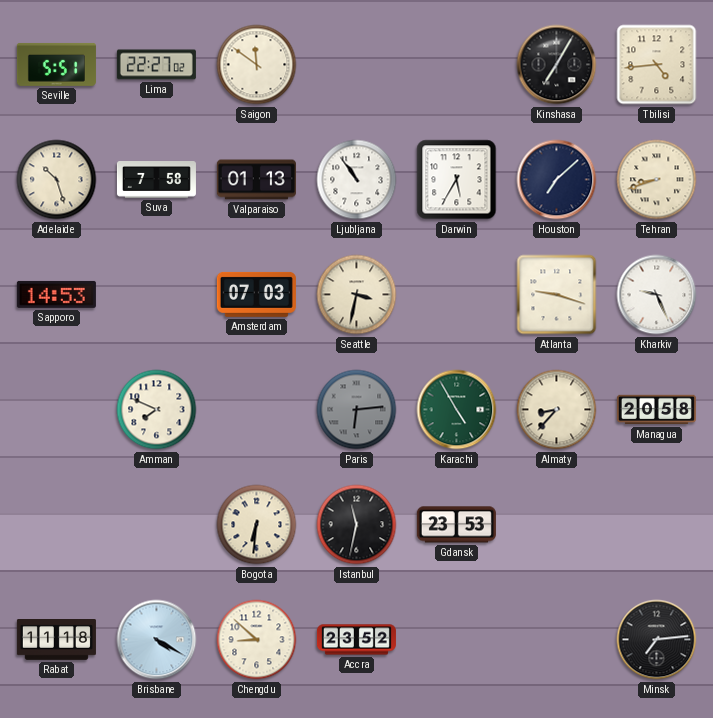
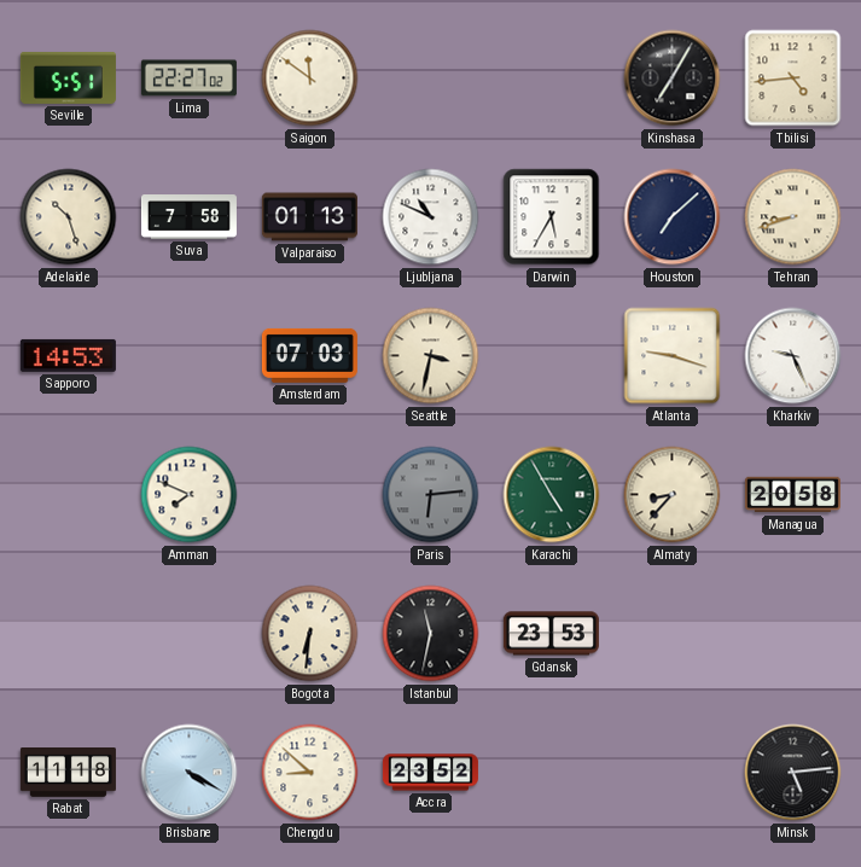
Ljubljana: 10:54 -> 10:49
Minsk: 7:14 -> 5:14
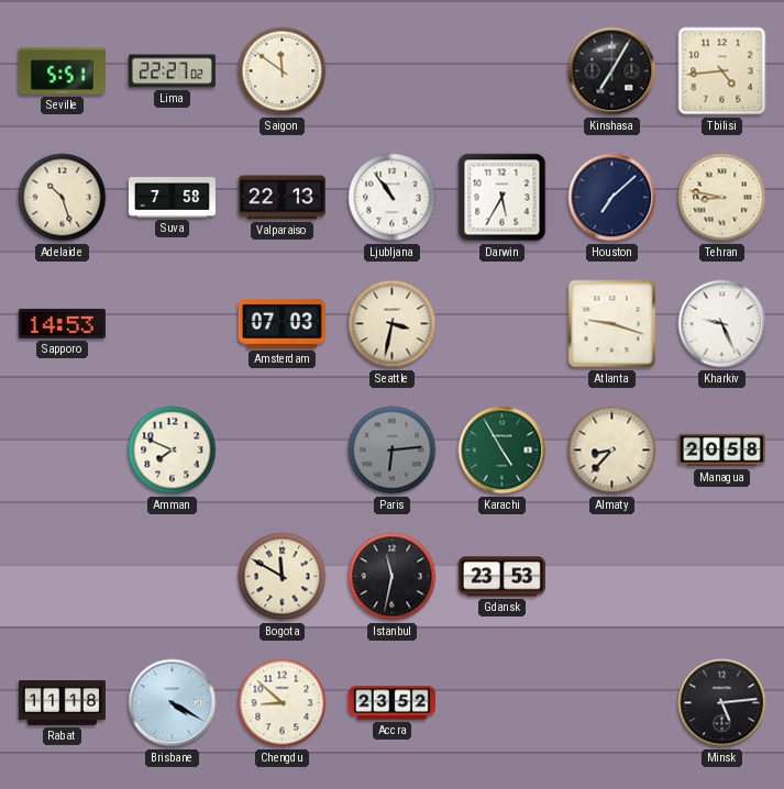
Valparaiso: 01:13 -> 22:13
Ljubljana: 10:49 -> 10:54
Tehran: 8:42 -> 8:47
Bogota: 6:31 -> 11:50
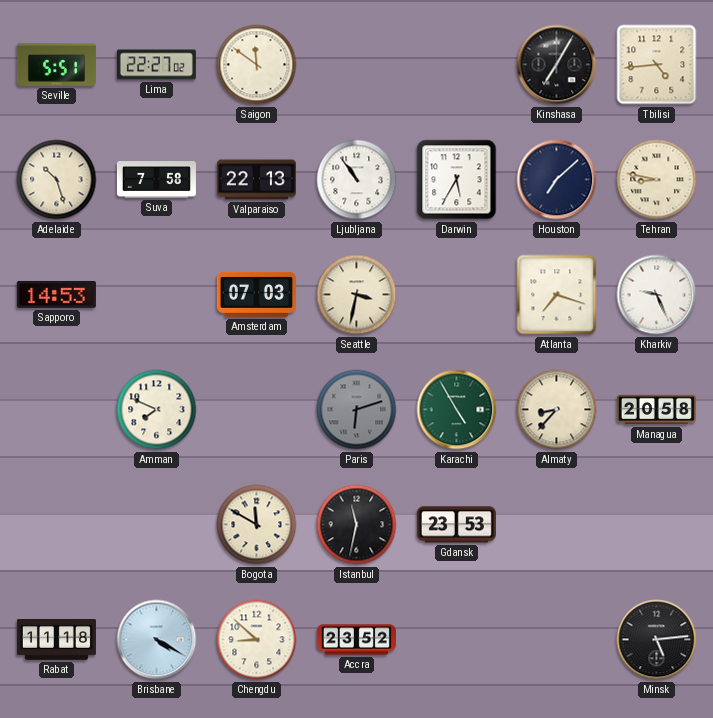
Atlanta: 9:18 -> 7:18
Paris: 6:14 -> 6:12
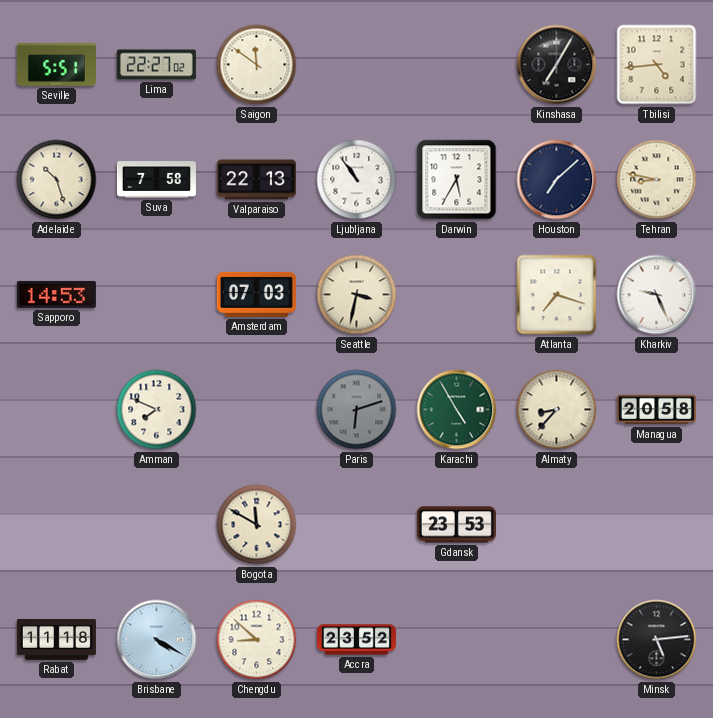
Istanbul: 11:32 -> none
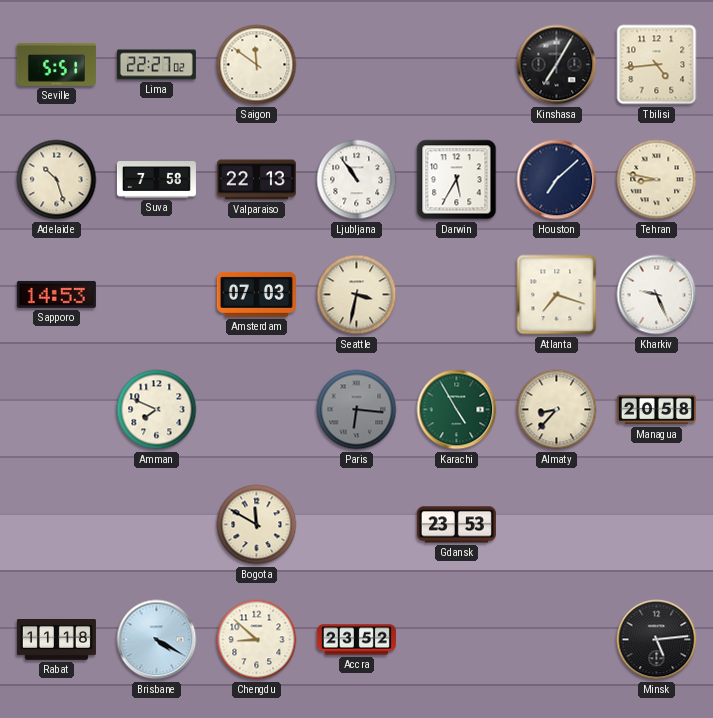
Paris: 6:12 -> 6:16
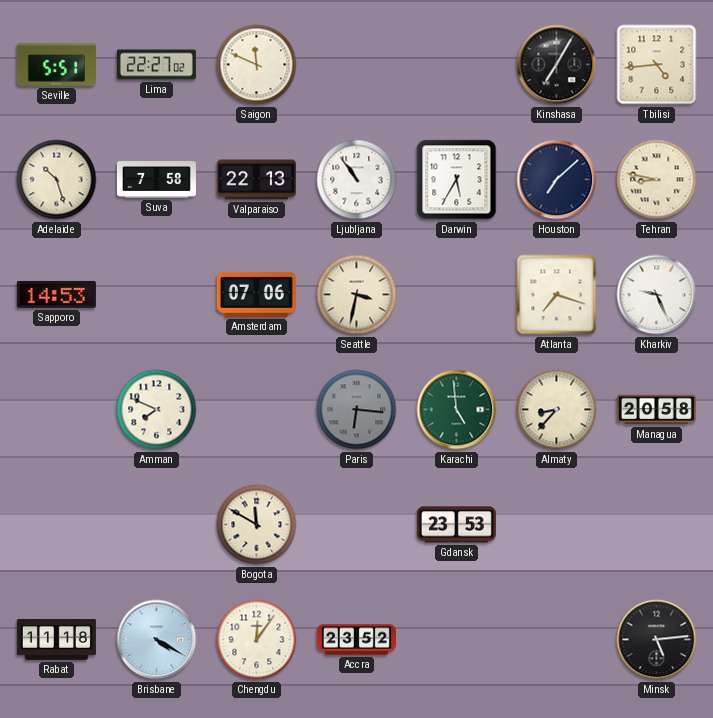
Saigon: 11:51 -> 11:49
Amsterdam: 07:03 -> 07:06
Karachi: 4:55 -> 4:59
Chengdu: 8:52 -> 12:06
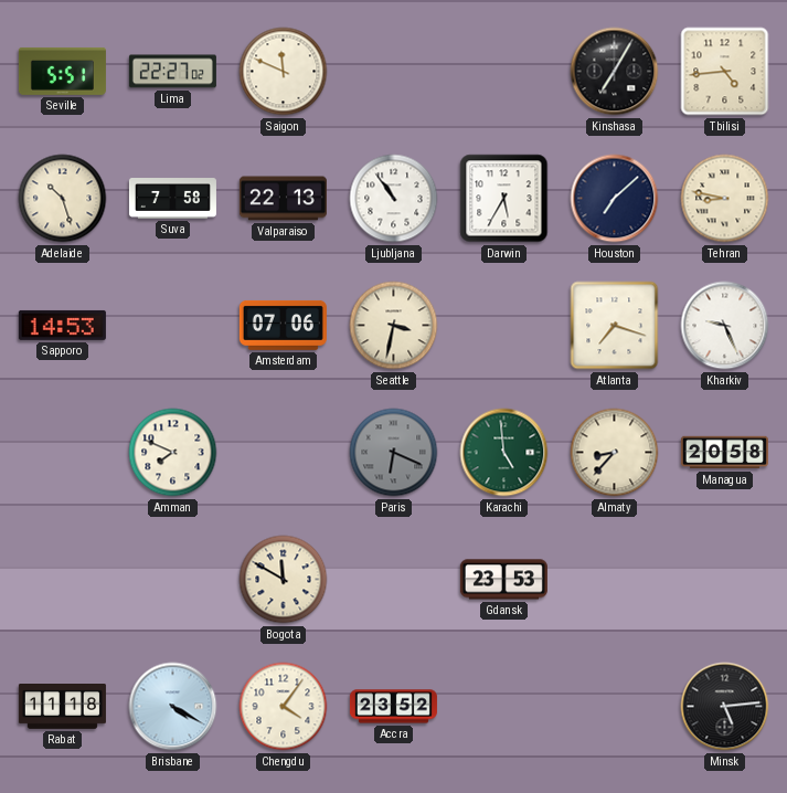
Paris: 6:16 -> 6:19
Chengdu: 12:06 -> 4:06
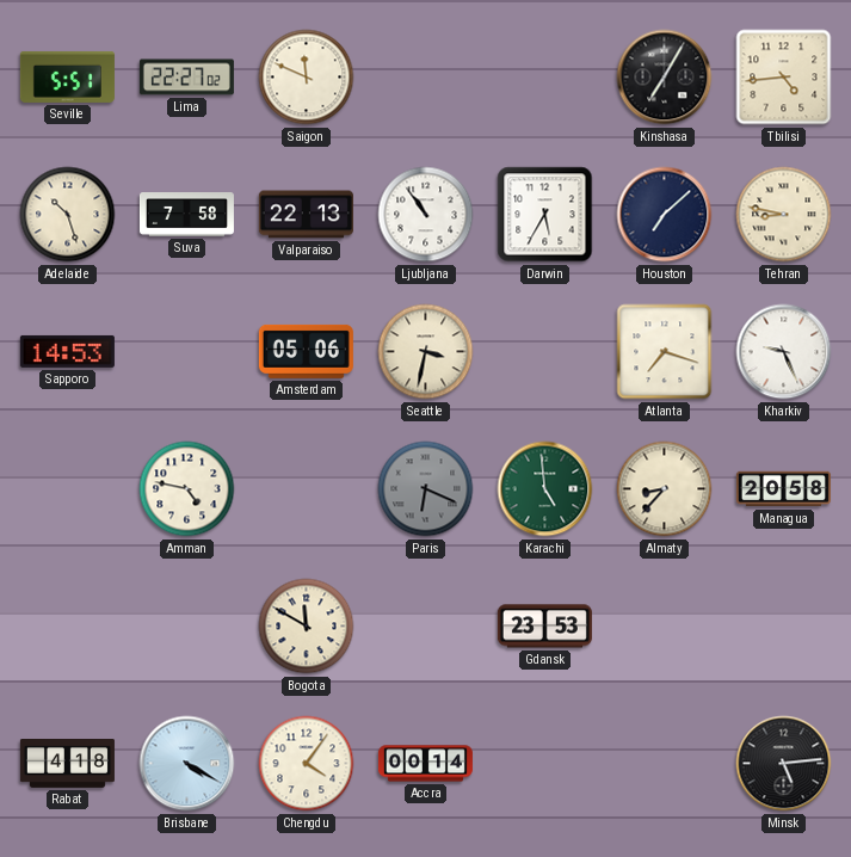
Amsterdam: 07:06 -> 05:06
Amman: 7:49 -> 4:47
Rabat: 11:18 -> 4:18
Accra: 23:52 -> 00:14
